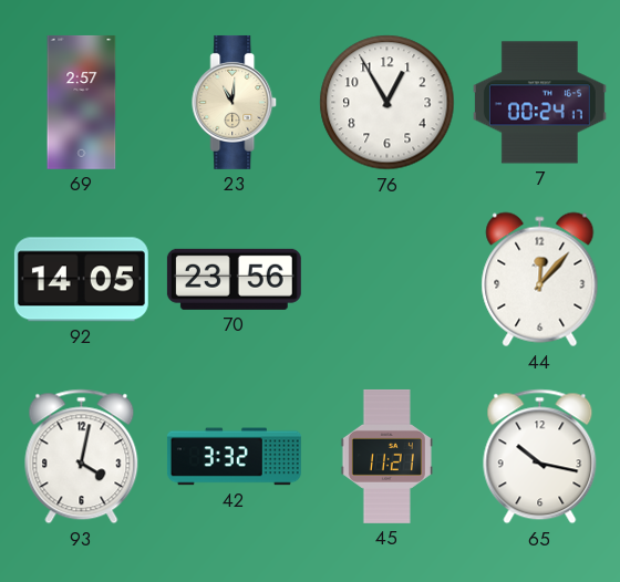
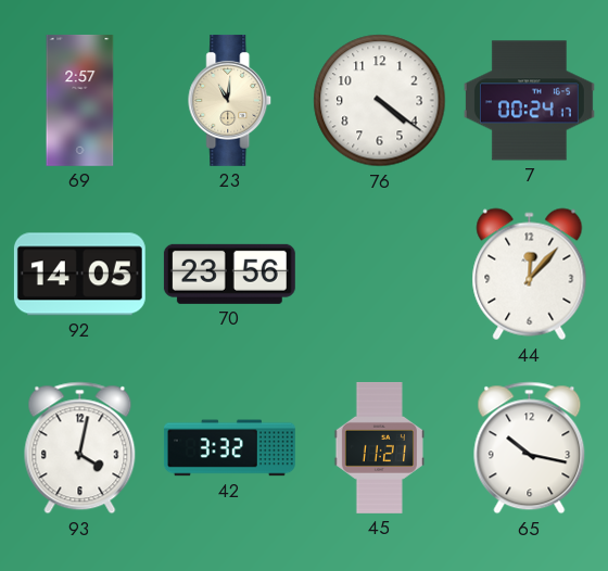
76: 12:55 -> 4:21
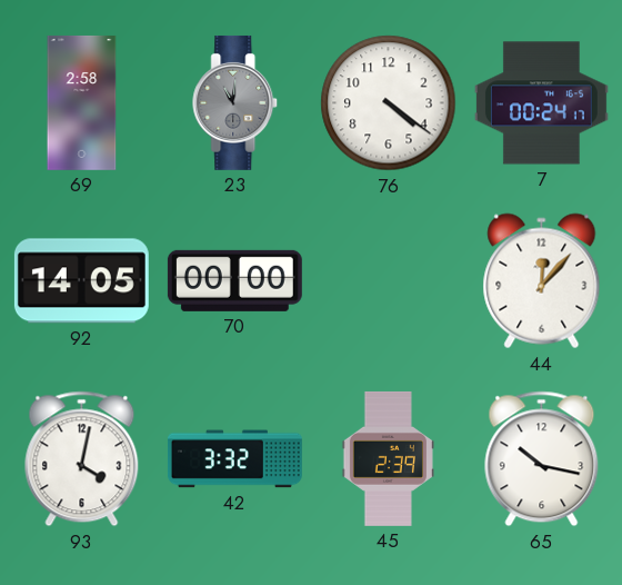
69: 2:57 -> 2:58
23 dial: cream -> grey
70: 23:56 -> 00:00
45: 11:21 -> 2:39
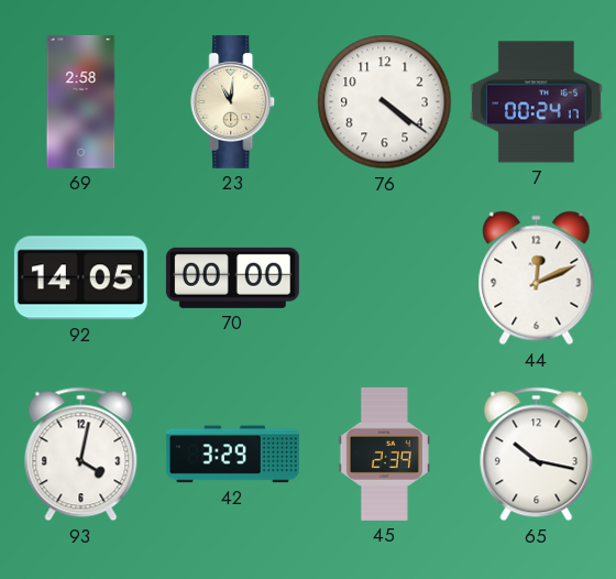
23 dial: grey -> cream
44: 12:07 -> 12:11
42: 3:32 -> 3:29
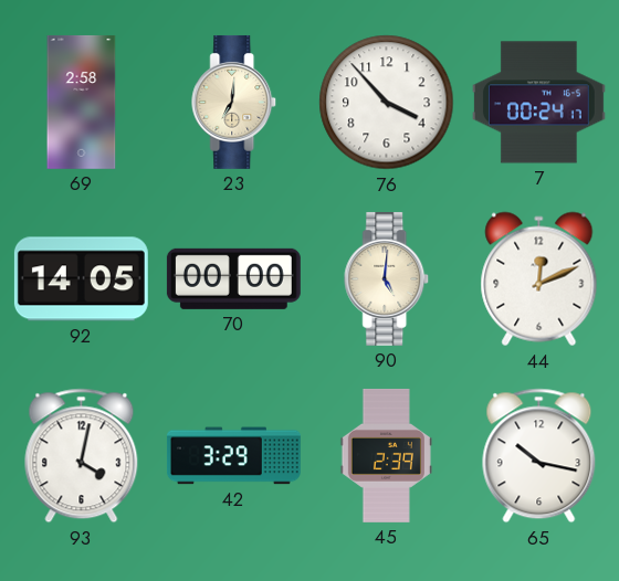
23: 11:01 -> 7:01
76: 4:21 -> 3:53
90: none -> 5:01
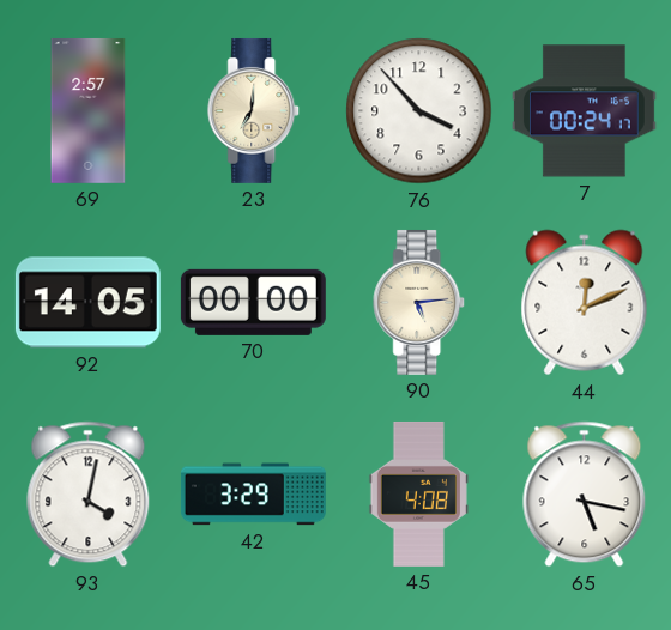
69: 2:58 -> 2:57
90: 5:01 -> 5:14
45: 2:39 -> 4:08
65: 10:17 -> 5:17
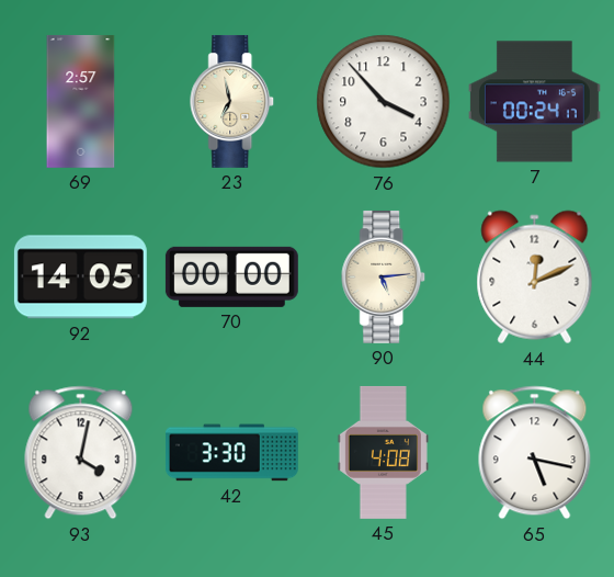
23: 7:01 -> 6:58
42: 3:29 -> 3:30
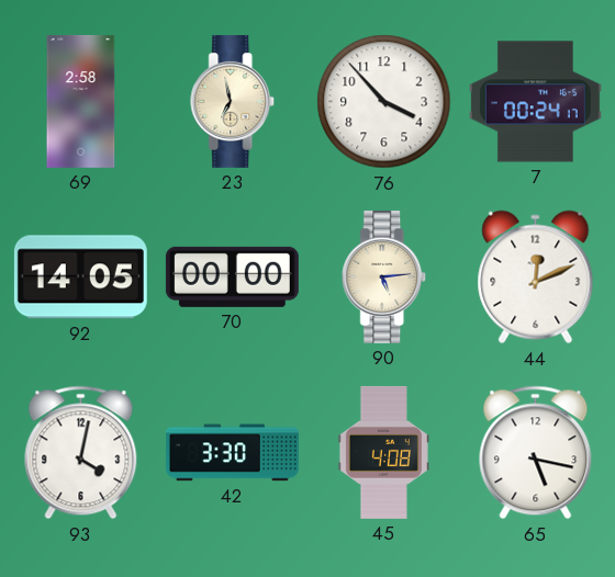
69: 2:57 -> 2:58
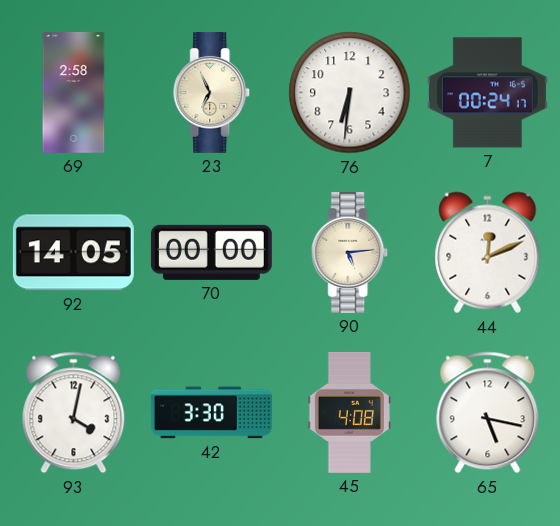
23: 6:58 -> 6:56
76: 3:53 -> 6:31
